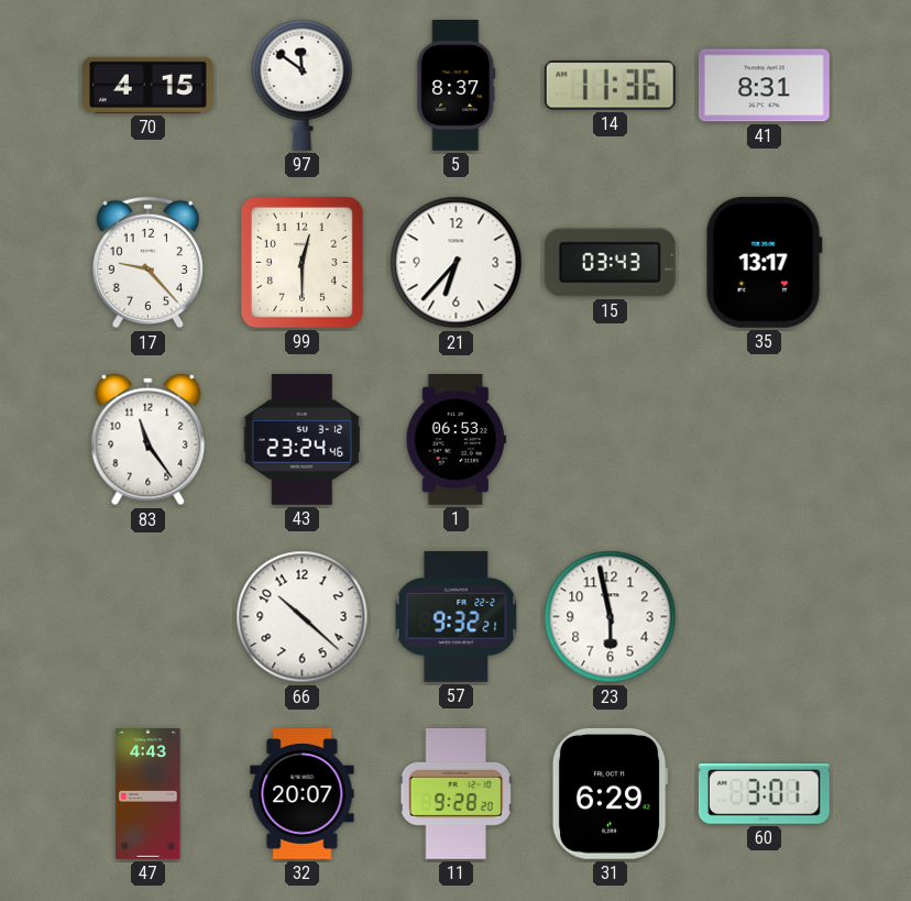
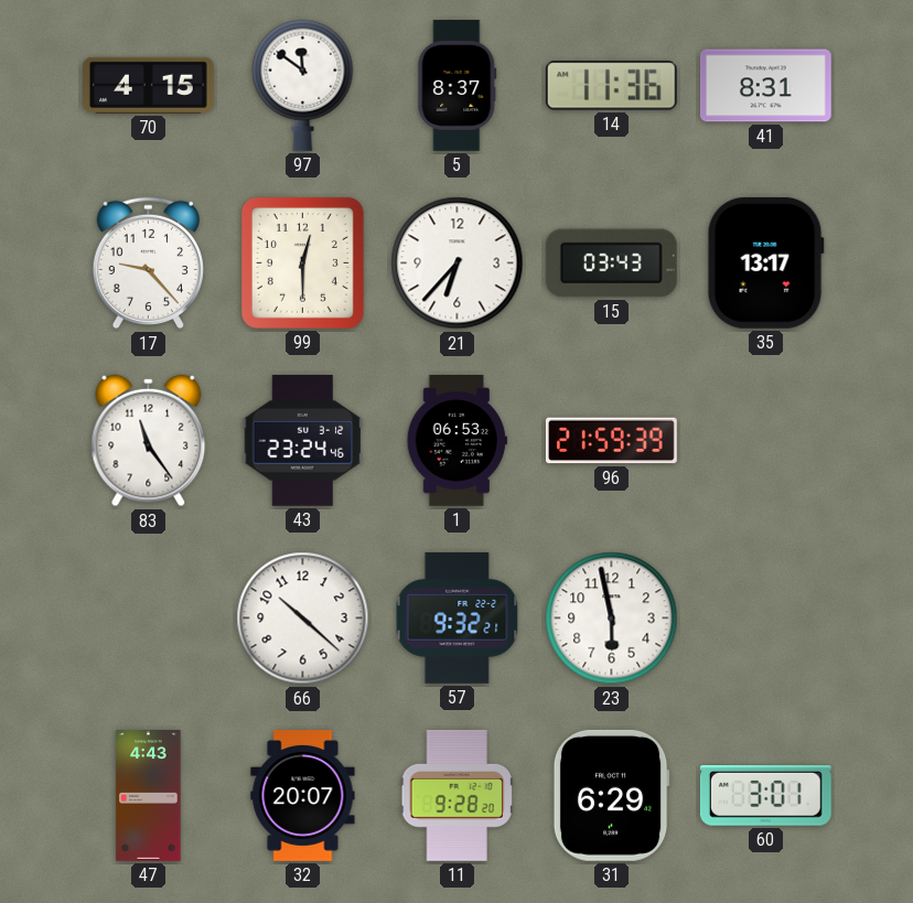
96: none -> 21:59
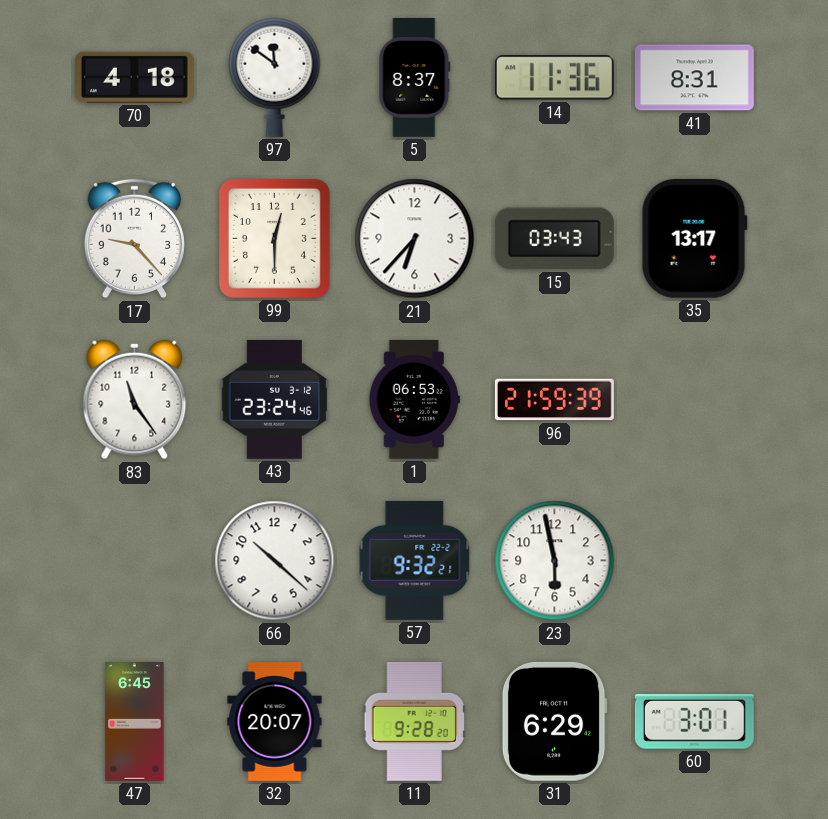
70: 4:15 -> 4:18
47: 4:43 -> 6:45
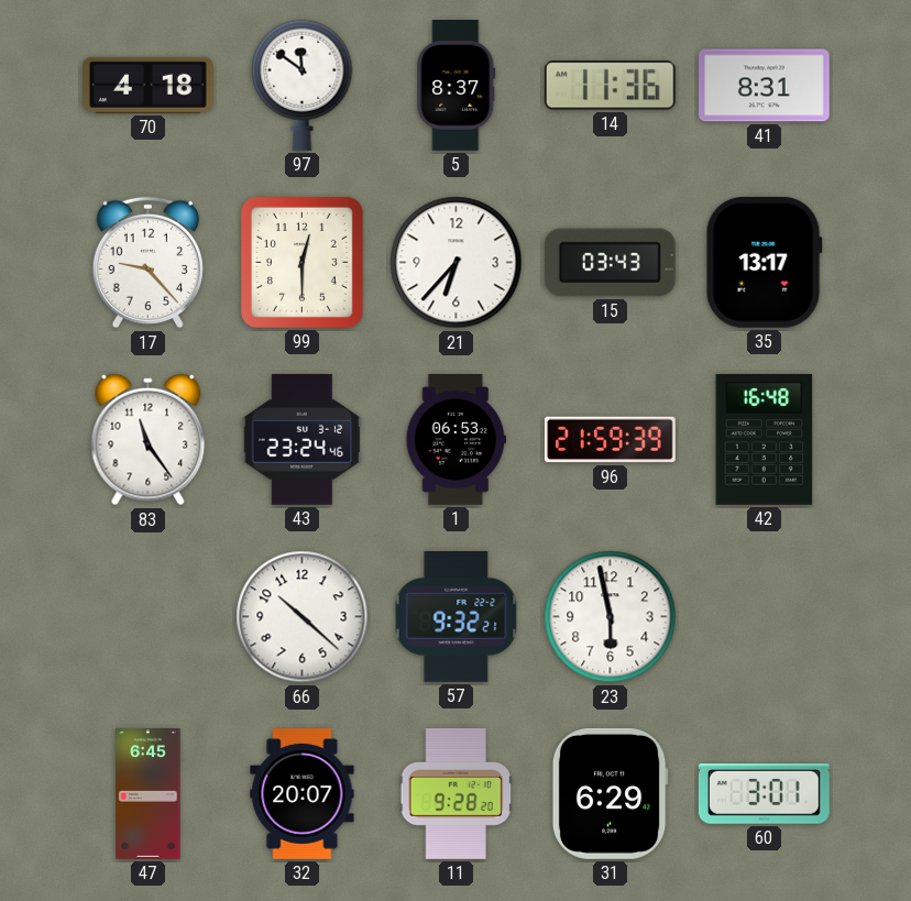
42: none -> 16:48
